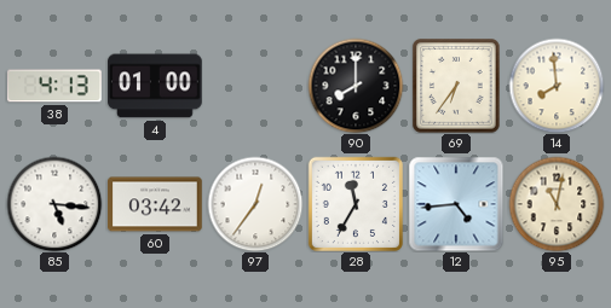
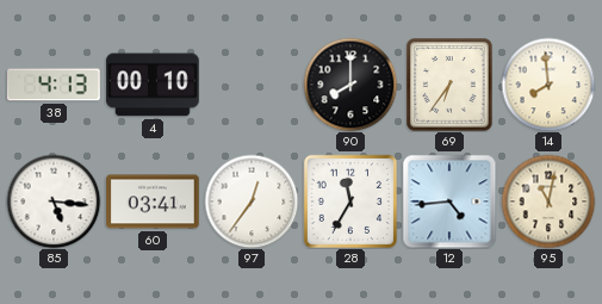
4: 01:00 -> 00:10
60: 03:42 -> 03:41
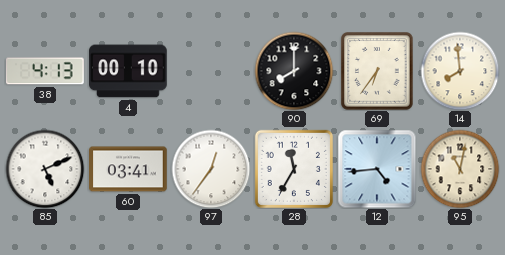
85: 5:16 -> 5:11
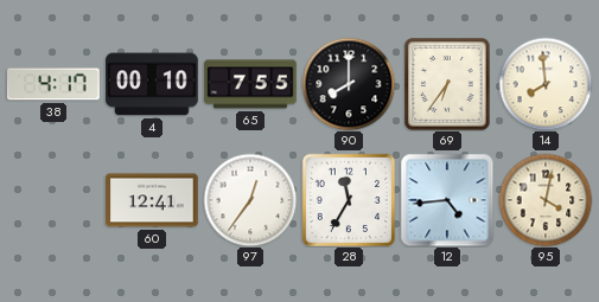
38: 4:13 -> 4:17
65: none -> 7:55
85: 5:11 -> none
60: 03:41 -> 12:41
95: 11:02 -> 4:02
